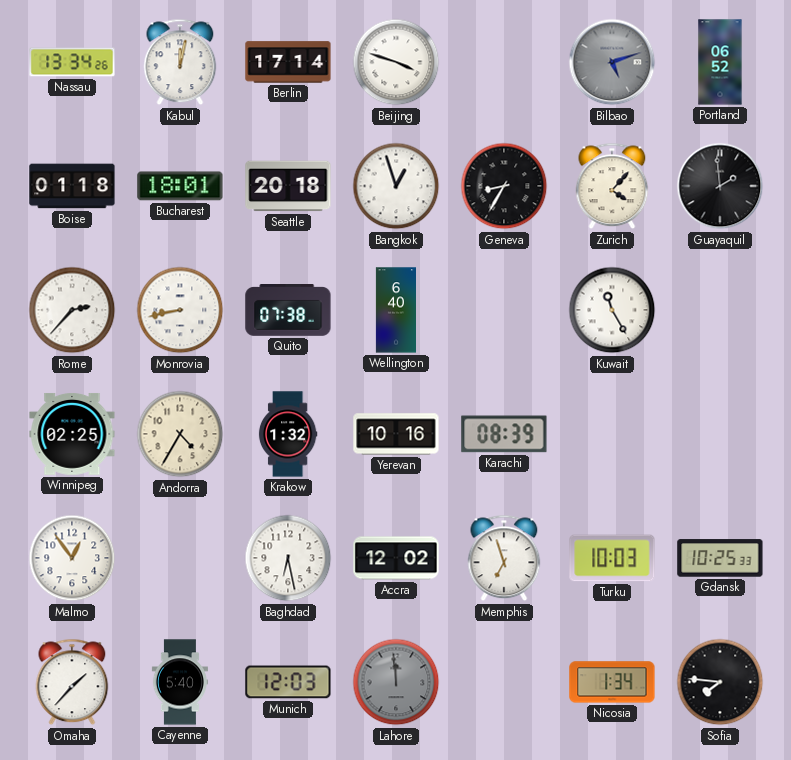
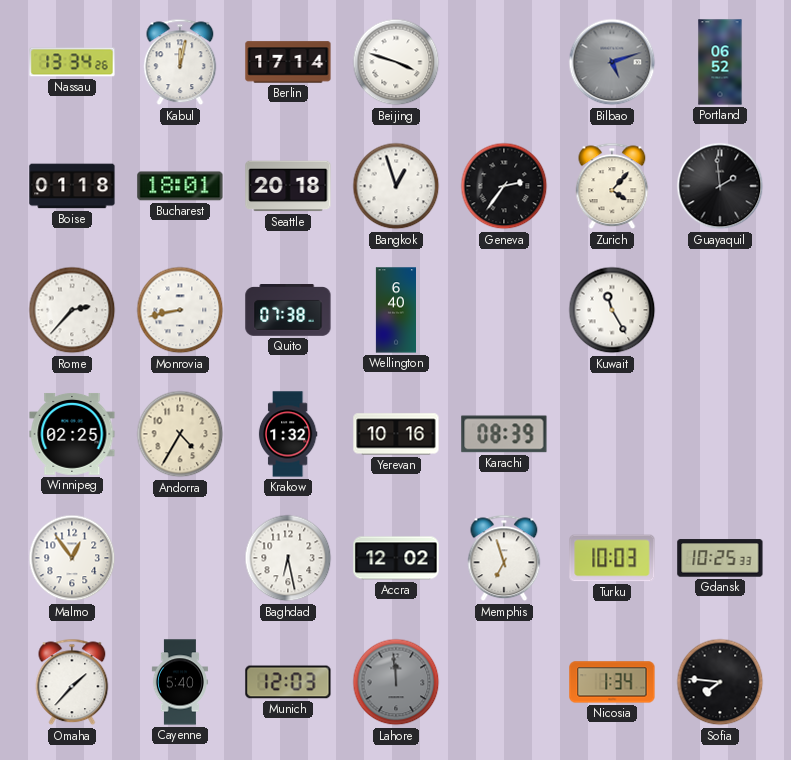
Geneva: 8:35 -> 2:36
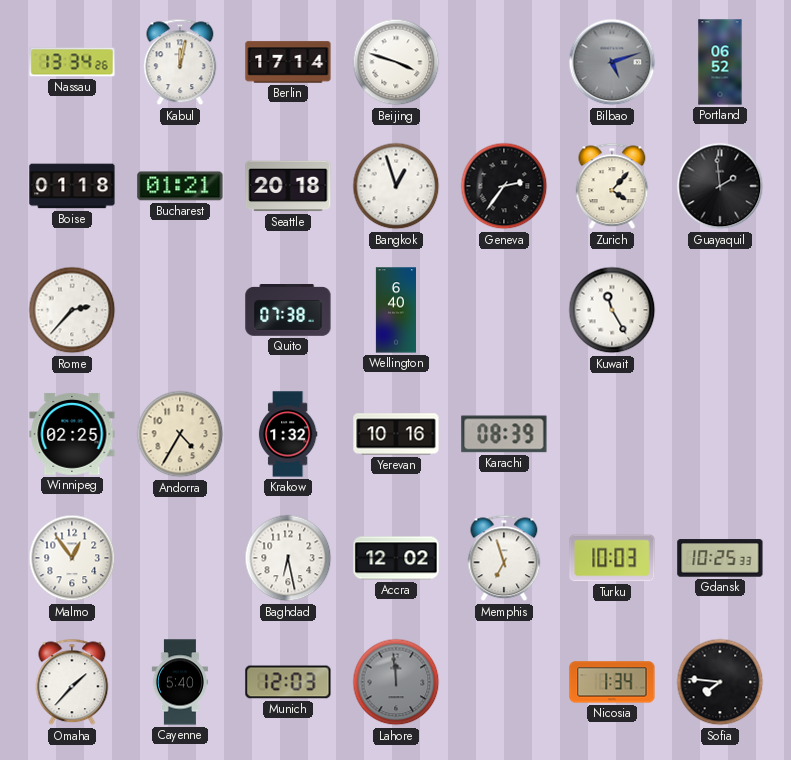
Bucharest: 18:01 -> 01:21
Monrovia: 8:43 -> none
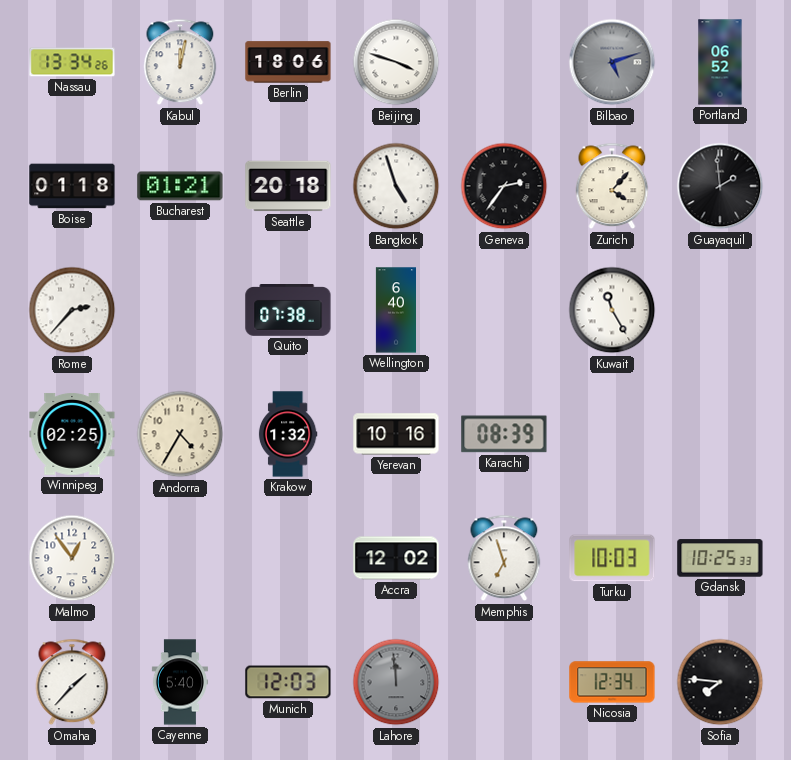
Berlin: 17:14 -> 18:06
Bangkok: 12:57 -> 4:57
Baghdad: 6:28 -> none
Nicosia: 1:34 -> 12:34
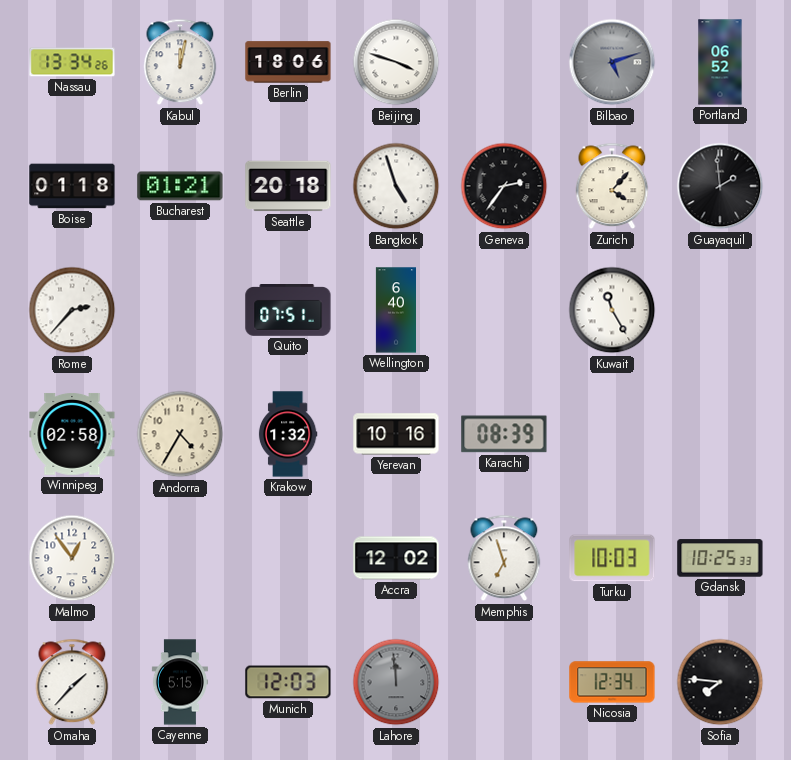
Quito: 07:38 -> 07:51
Winnipeg: 02:25 -> 02:58
Cayenne: 5:40 -> 5:15
